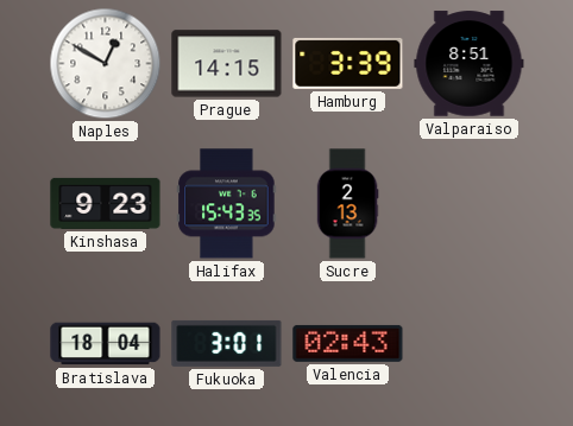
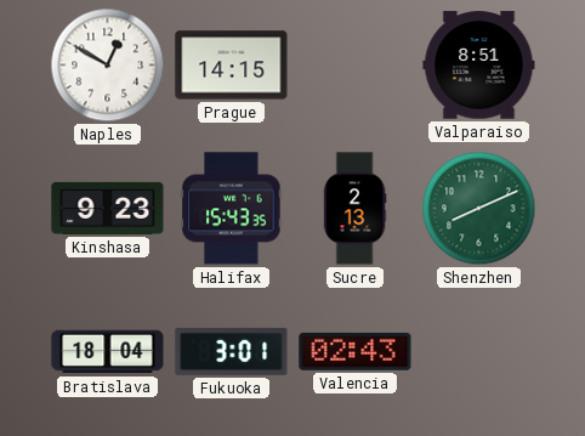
Hamburg: 3:39 -> none
Shenzhen: none -> 8:11
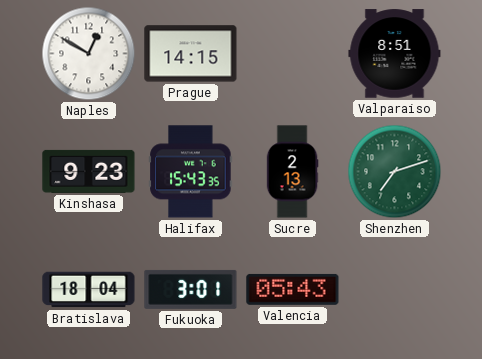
Shenzhen: 8:11 -> 7:12
Valencia: 02:43 -> 05:43
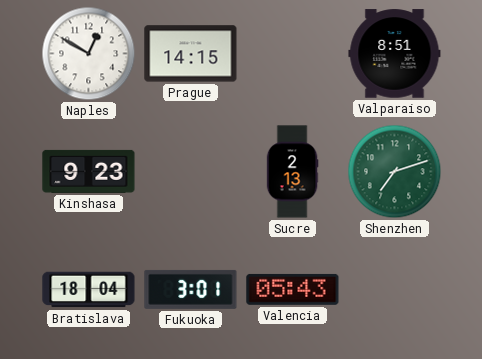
Halifax: 15:43 -> none
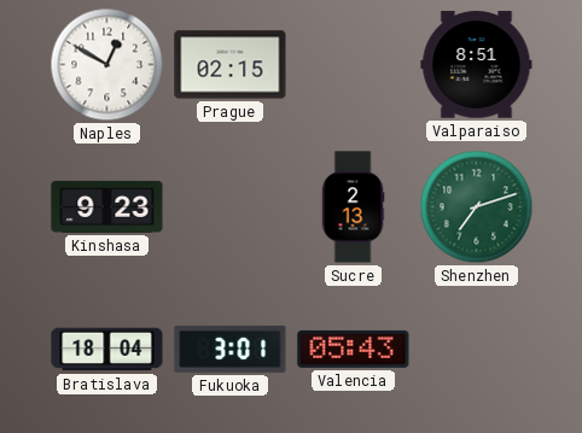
Prague: 14:15 -> 02:15
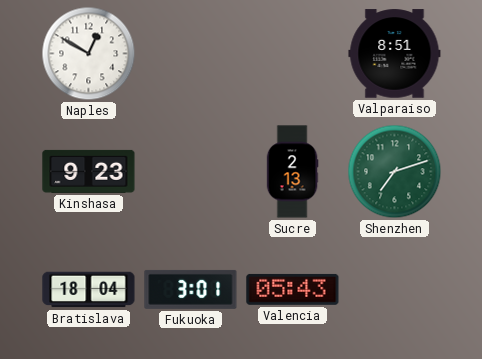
Prague: 02:15 -> none
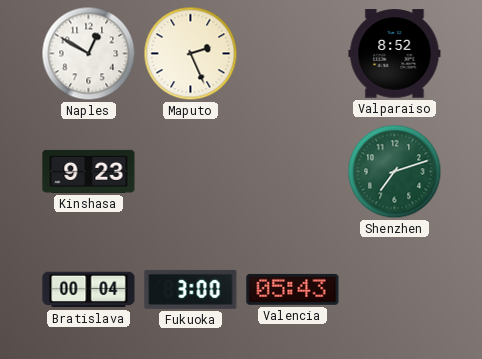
Maputo: none -> 2:26
Valparaiso: 8:51 -> 8:52
Sucre: 2:13 -> none
Bratislava: 18:04 -> 00:04
Fukuoka: 3:01 -> 3:00
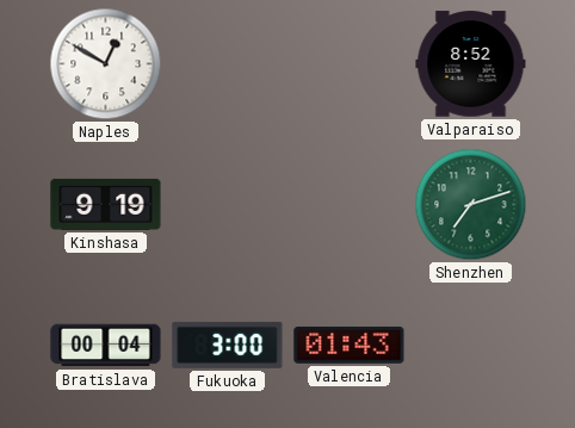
Maputo: 2:26 -> none
Kinshasa: 9:23 -> 9:19
Valencia: 05:43 -> 01:43
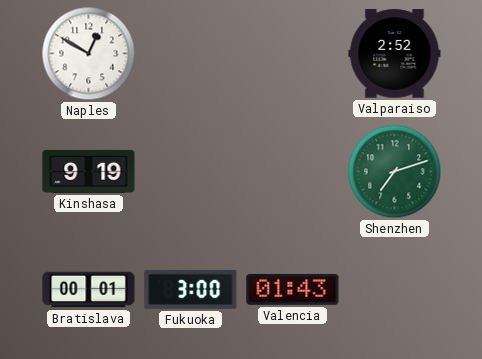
Valparaiso: 8:52 -> 2:52
Bratislava: 00:04 -> 00:01
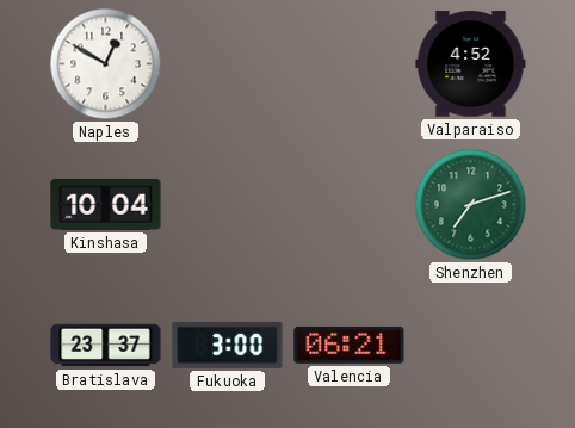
Valparaiso: 2:52 -> 4:52
Kinshasa: 9:19 -> 10:04
Bratislava: 00:01 -> 23:37
Valencia: 01:43 -> 06:21
